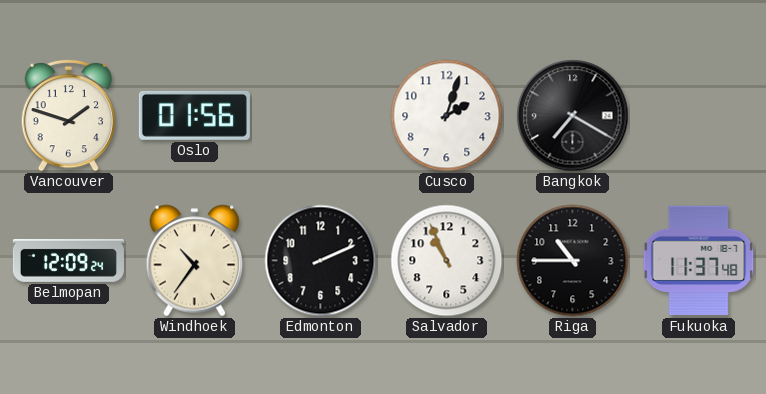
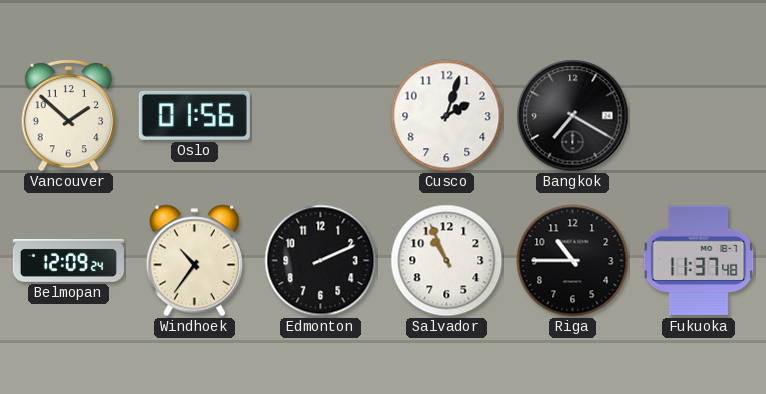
Vancouver: 1:48 -> 1:52
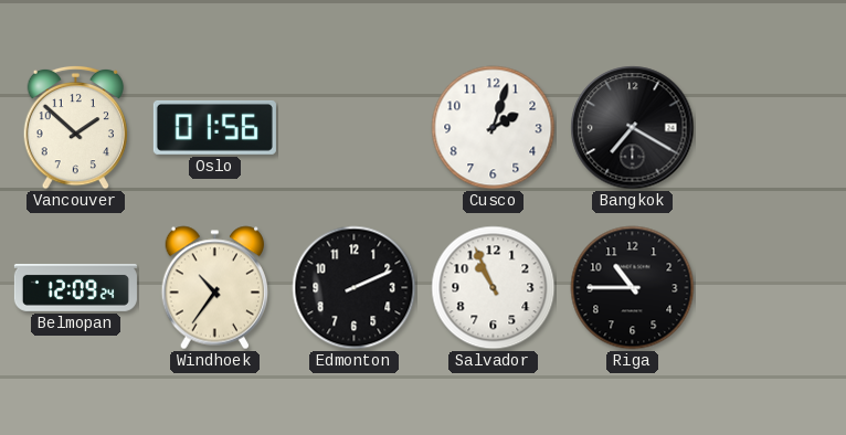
Fukuoka: 11:37 -> none
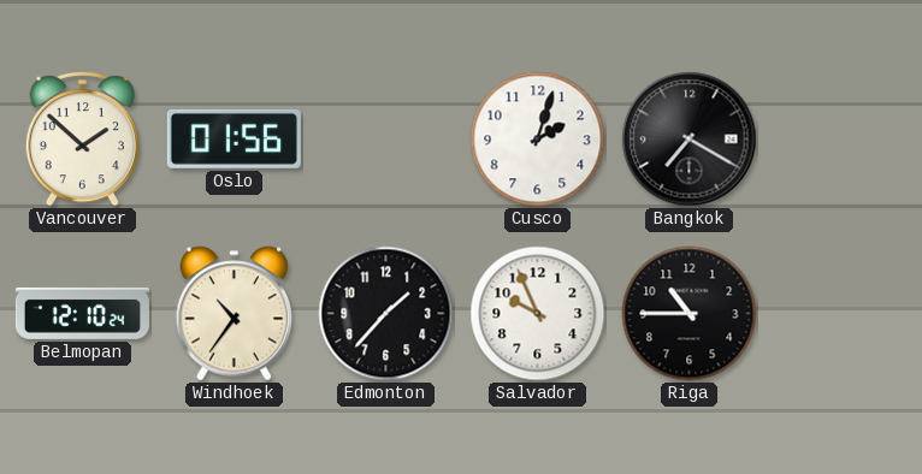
Belmopan: 12:09 -> 12:10
Edmonton: 2:11 -> 1:37
Salvador: 10:56 -> 9:56
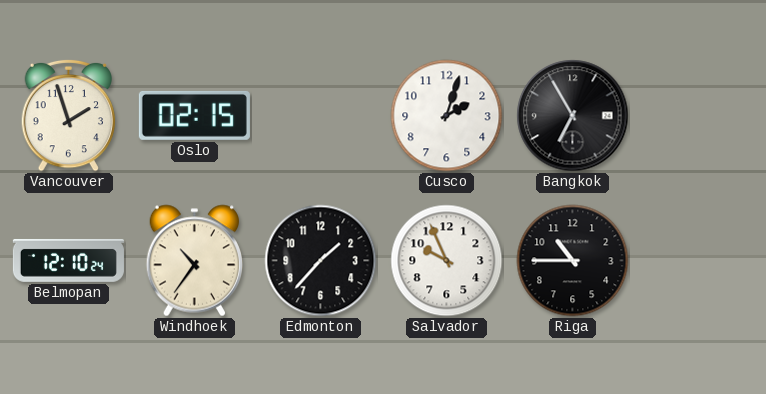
Vancouver: 1:52 -> 1:57
Oslo: 01:56 -> 02:15
Bangkok: 7:20 -> 6:55
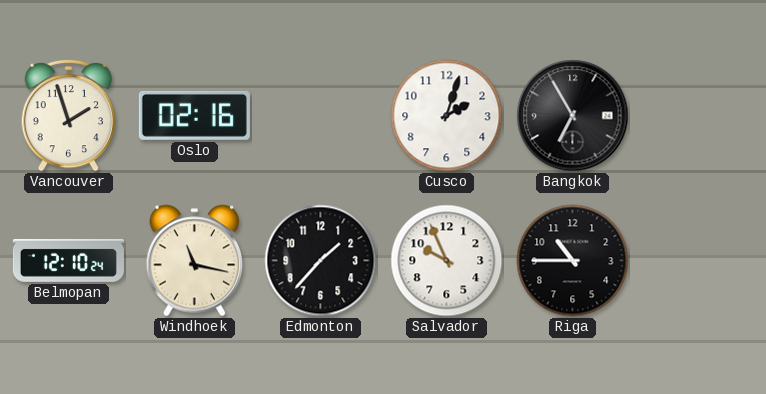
Oslo: 02:15 -> 02:16
Windhoek: 10:36 -> 11:17
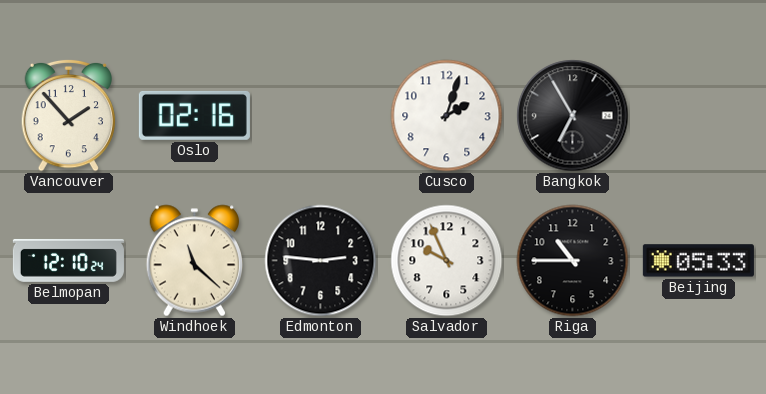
Vancouver: 1:57 -> 1:53
Windhoek: 11:17 -> 11:22
Edmonton: 1:37 -> 2:46
Beijing: none -> 05:33
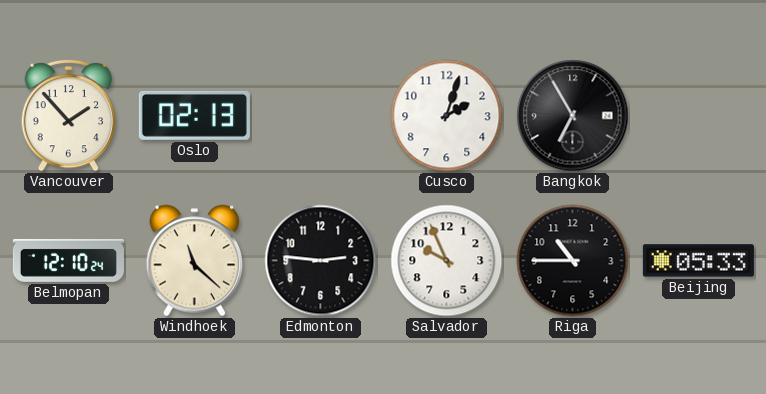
Oslo: 02:16 -> 02:13
